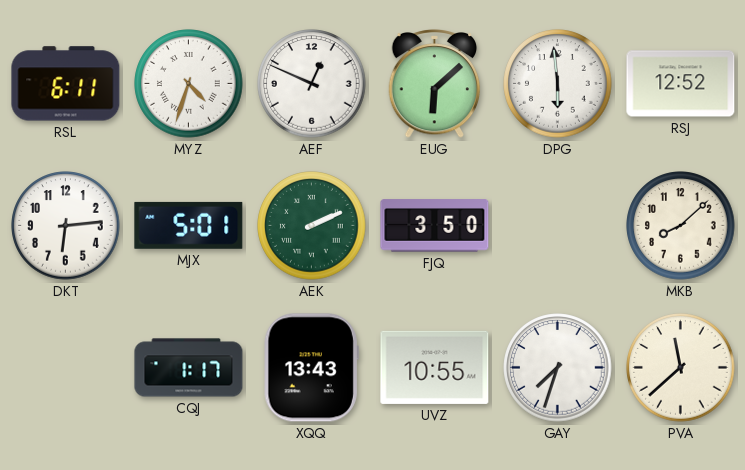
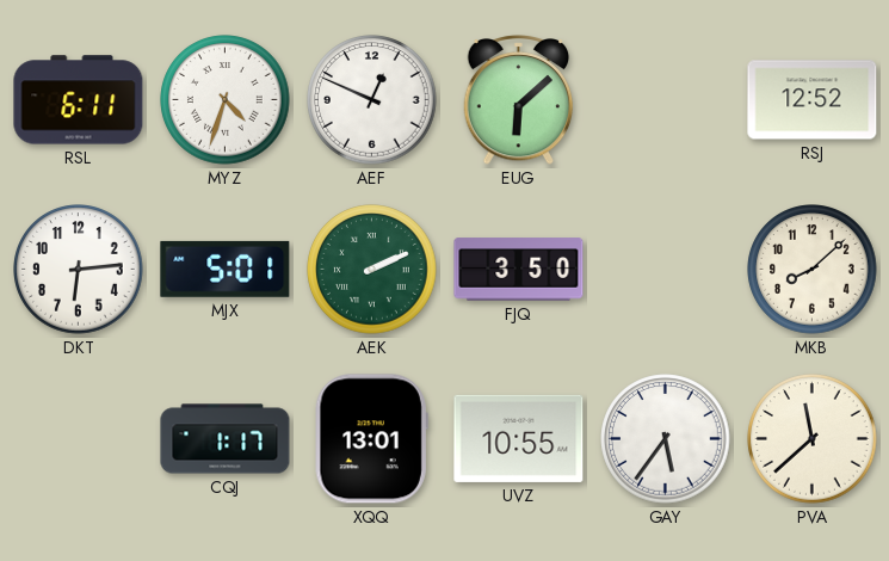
DPG: 5:59 -> none
XQQ: 13:43 -> 13:01
GAY: 7:33 -> 5:36
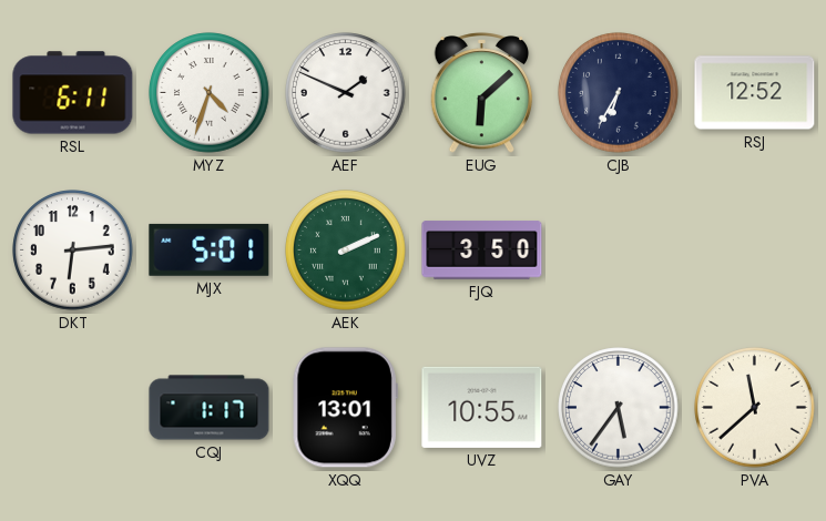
AEF: 12:49 -> 1:49
CJB: none -> 6:35
MKB: 8:08 -> none
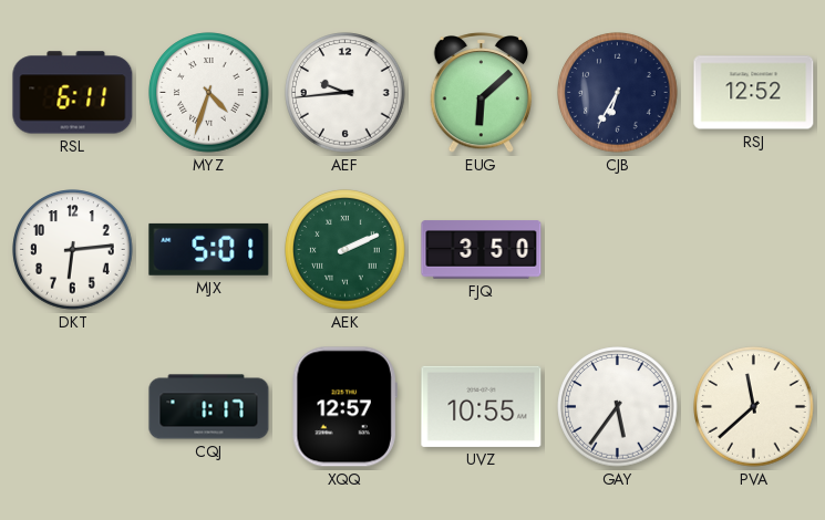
AEF: 1:49 -> 9:44
XQQ: 13:01 -> 12:57
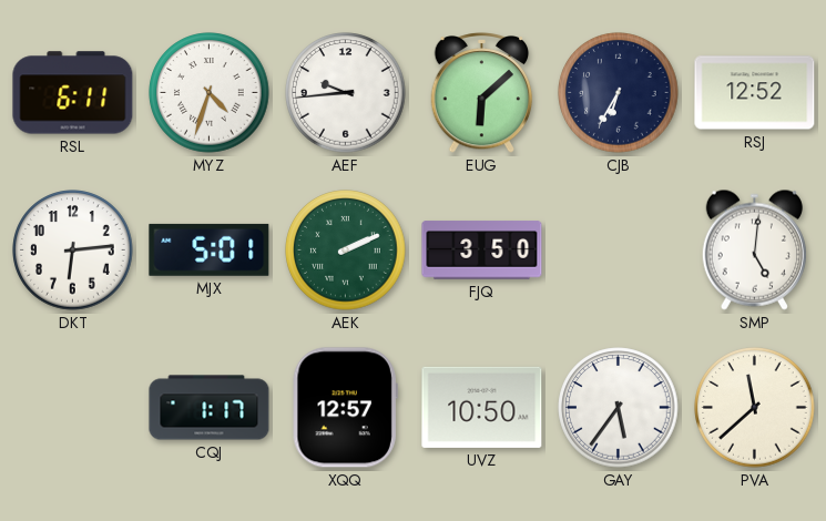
SMP: none -> 5:01
UVZ: 10:55 -> 10:50
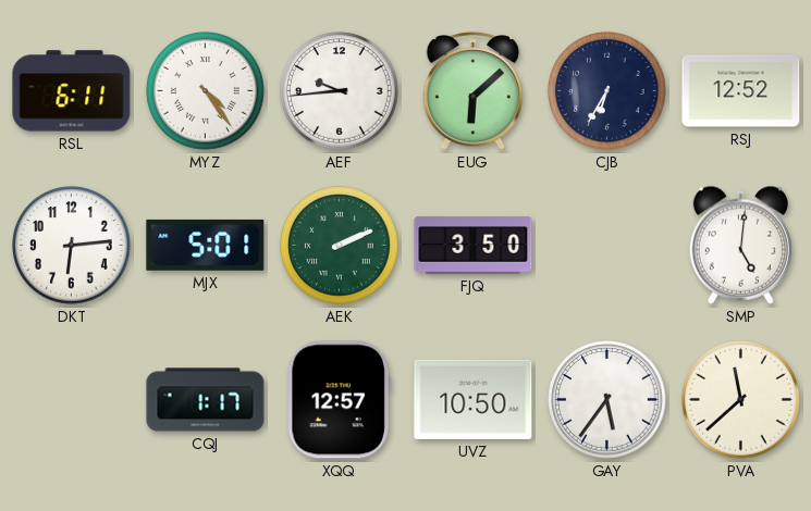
MYZ: 4:33 -> 4:24
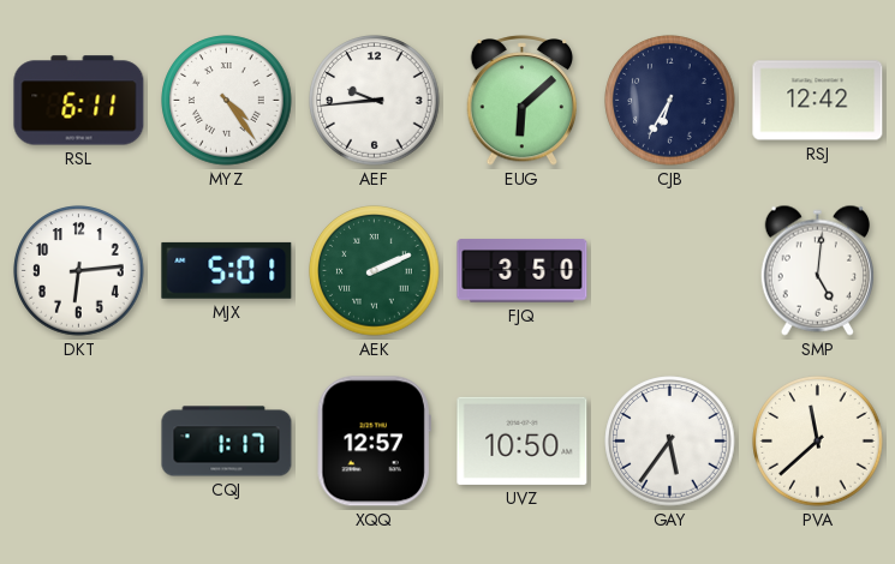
RSJ: 12:52 -> 12:42
